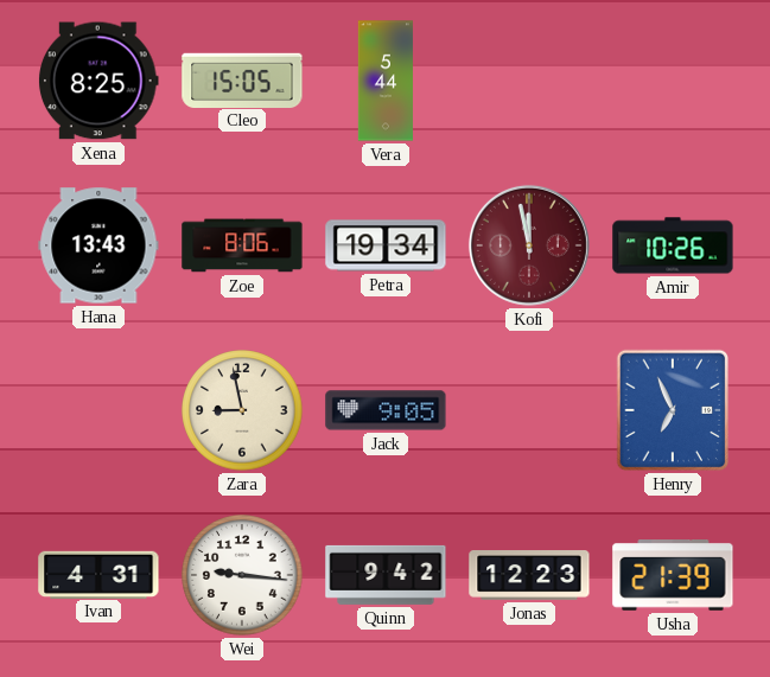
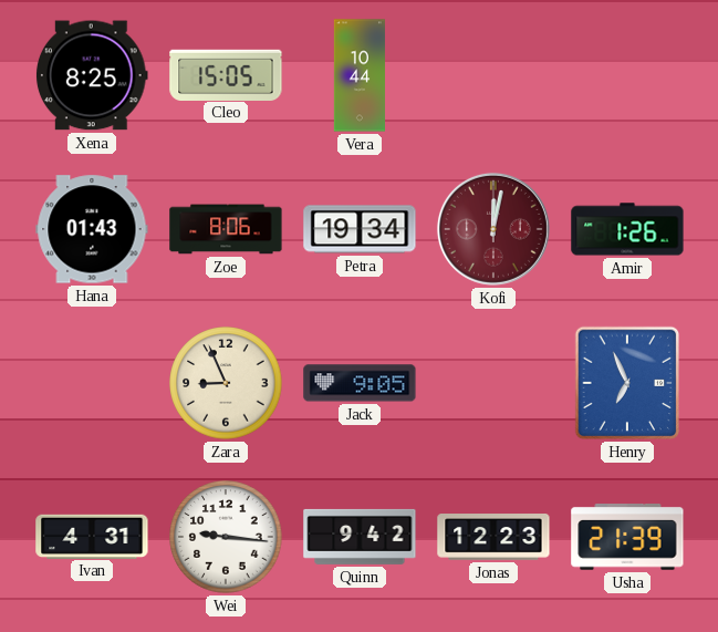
Vera: 5:44 -> 10:44
Hana: 13:43 -> 01:43
Kofi: 11:58 -> 12:02
Amir: 10:26 -> 1:26
Zara: 8:58 -> 8:56
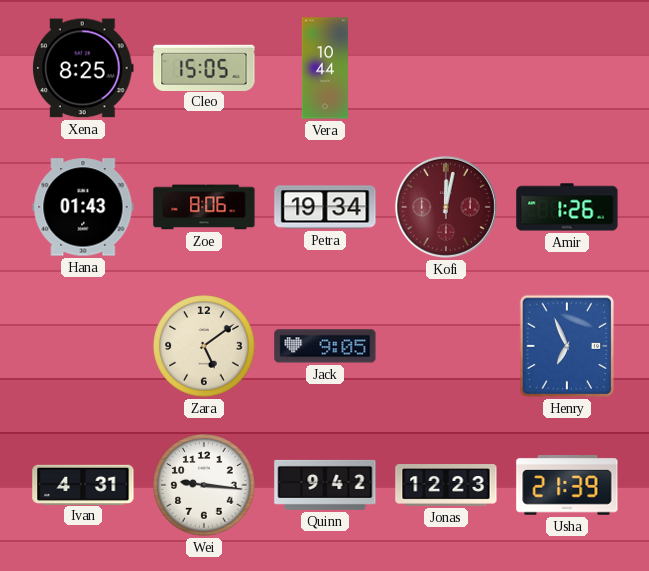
Zara: 8:56 -> 5:09
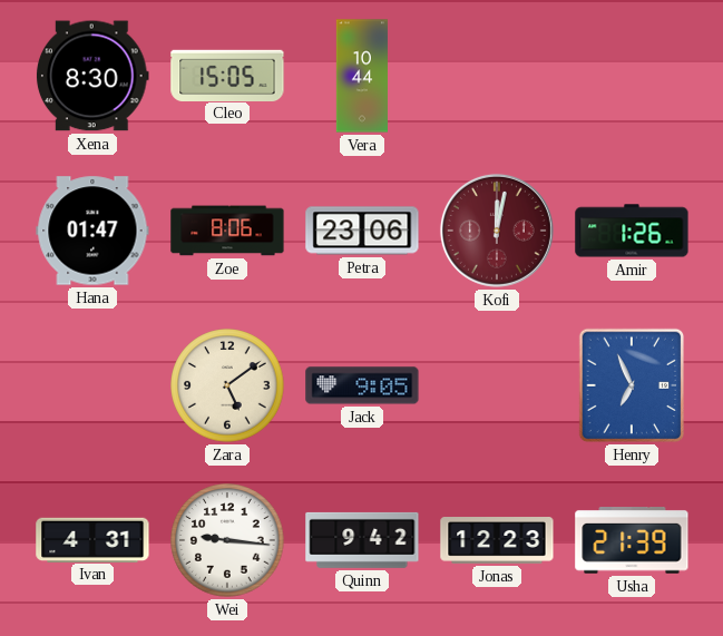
Xena: 8:25 -> 8:30
Hana: 01:43 -> 01:47
Petra: 19:34 -> 23:06
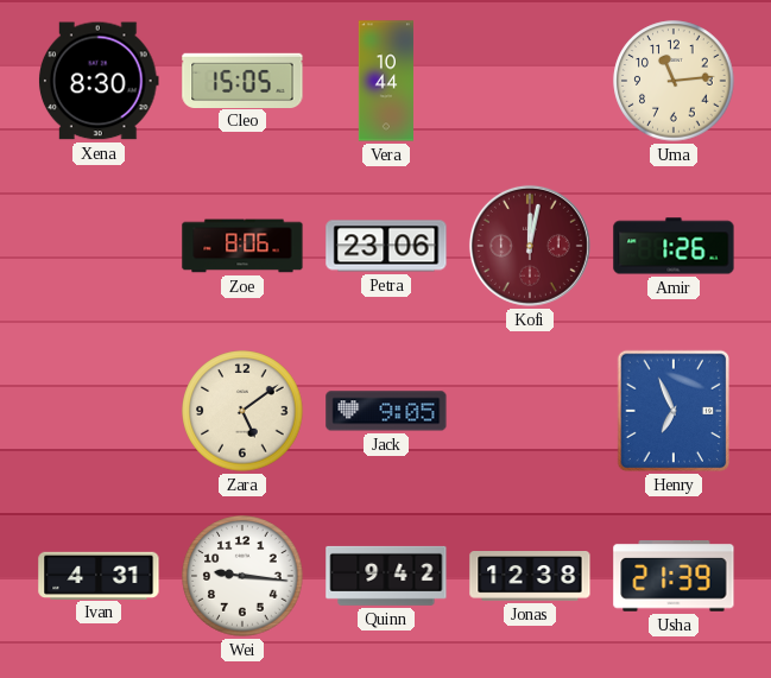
Uma: none -> 11:14
Hana: 01:47 -> none
Jonas: 12:23 -> 12:38
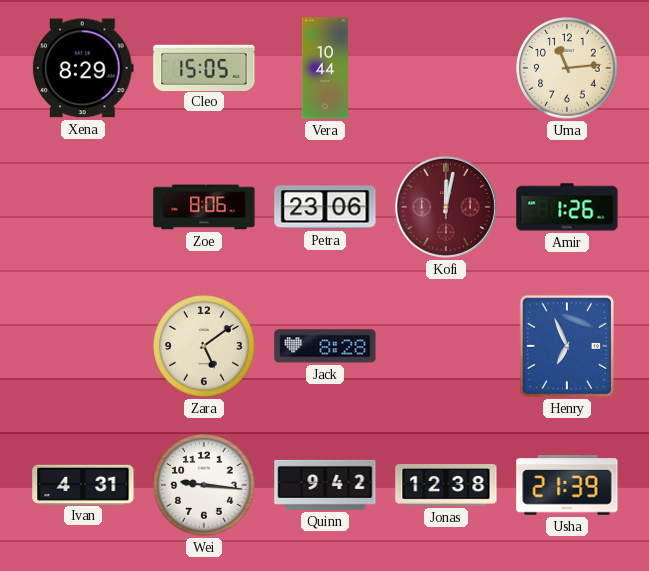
Xena: 8:30 -> 8:29
Jack: 9:05 -> 8:28
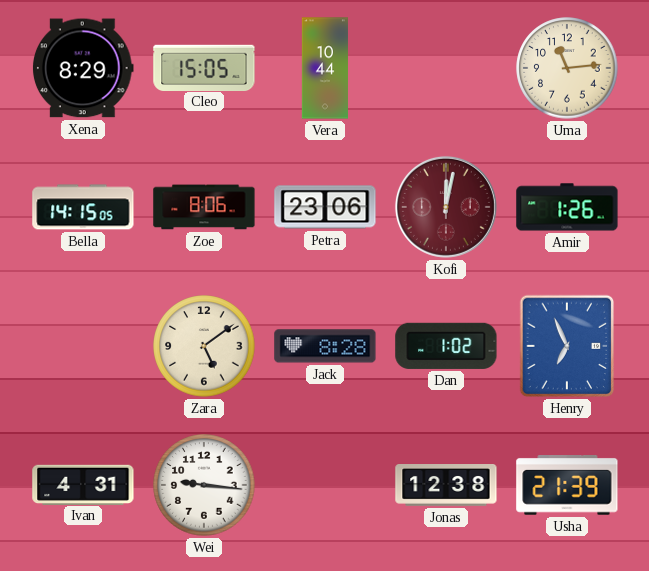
Bella: none -> 14:15
Dan: none -> 1:02
Quinn: 9:42 -> none
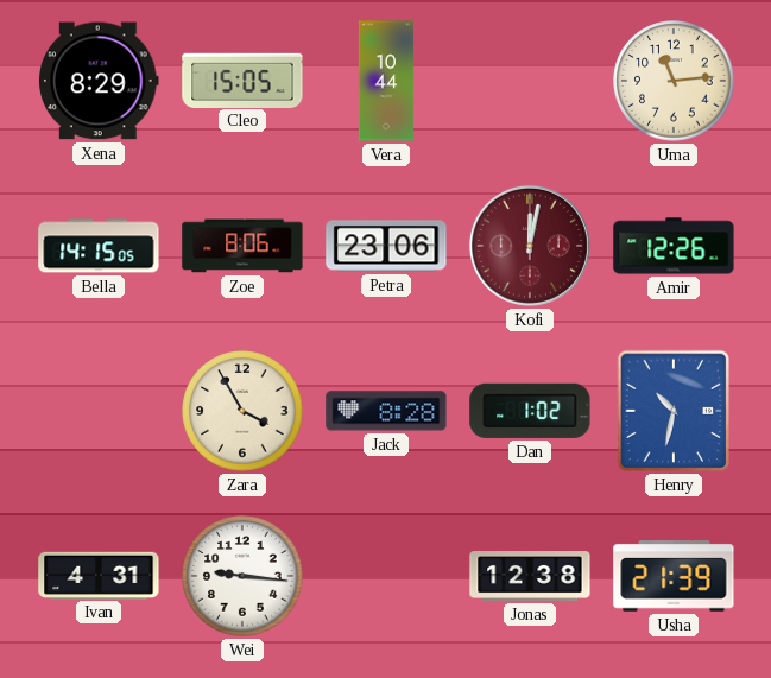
Amir: 1:26 -> 12:26
Zara: 5:09 -> 3:55
Henry: 6:56 -> 10:32
